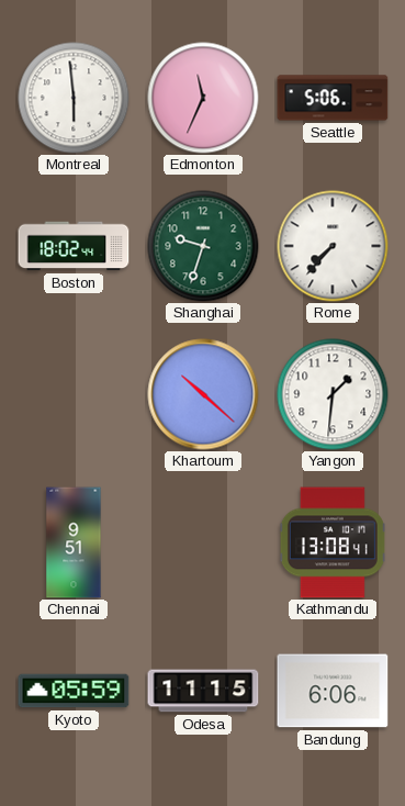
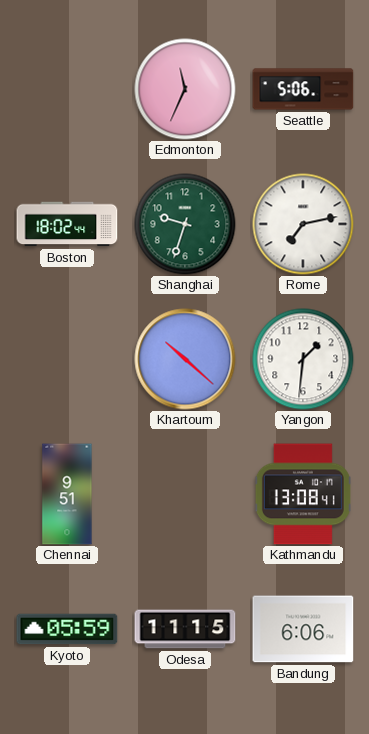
Montreal: 5:59 -> none
Rome: 7:37 -> 7:13
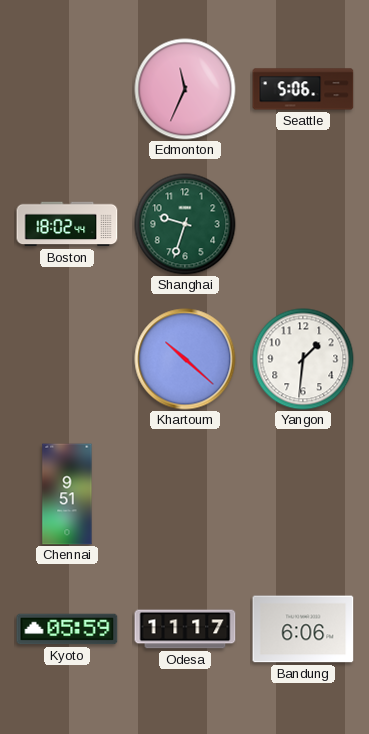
Rome: 7:13 -> none
Kathmandu: 13:08 -> none
Odesa: 11:15 -> 11:17
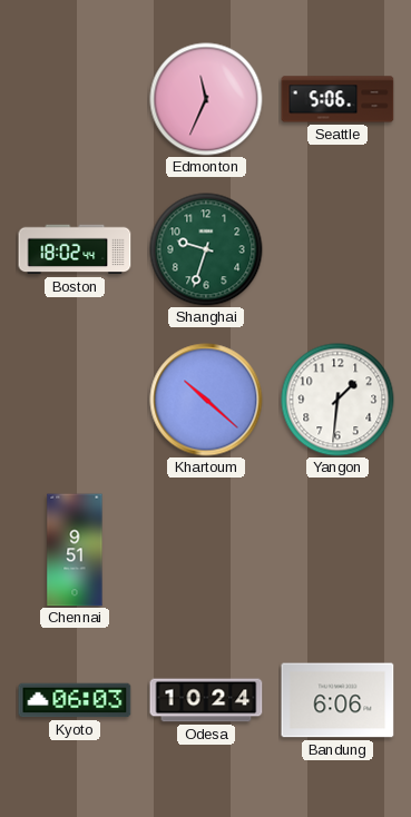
Kyoto: 05:59 -> 06:03
Odesa: 11:17 -> 10:24
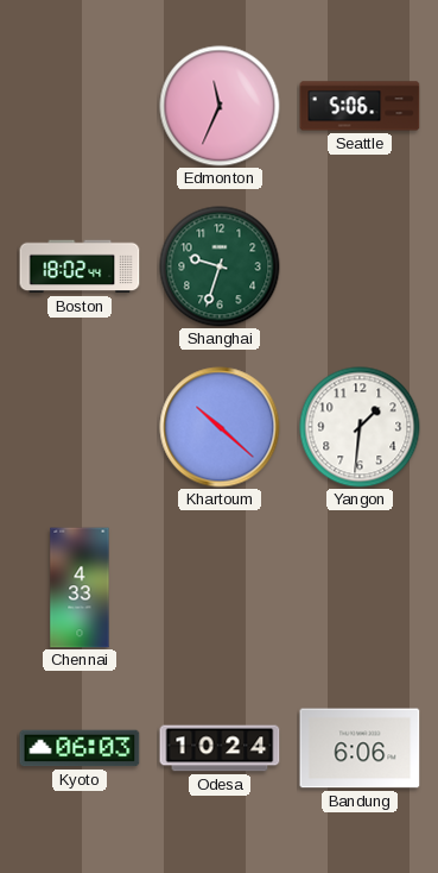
Chennai: 9:51 -> 4:33
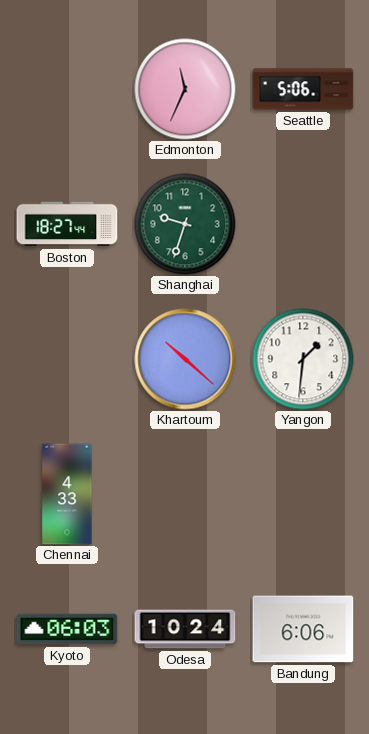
Boston: 18:02 -> 18:27
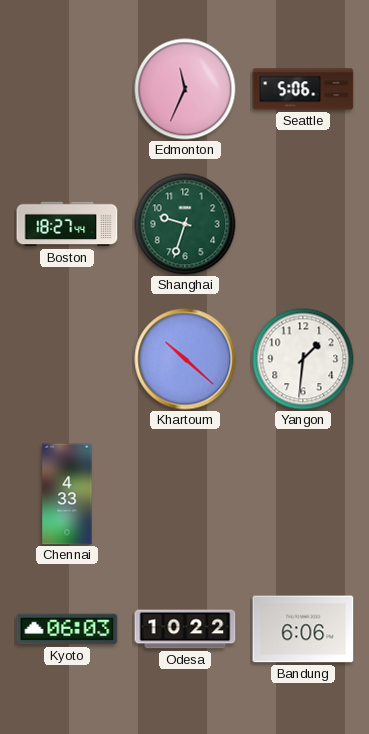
Odesa: 10:24 -> 10:22
